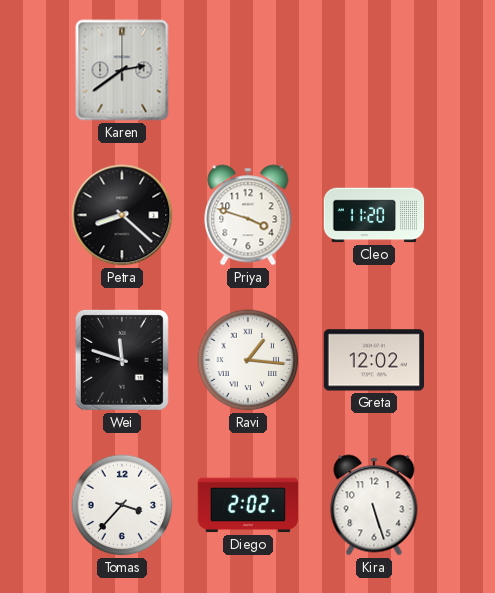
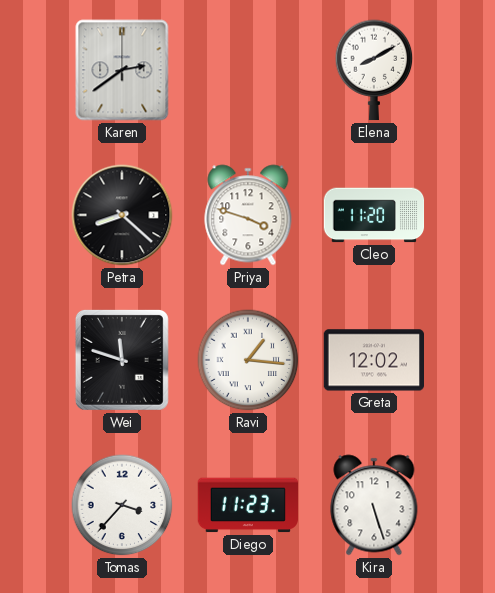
Elena: none -> 8:10
Diego: 2:02 -> 11:23
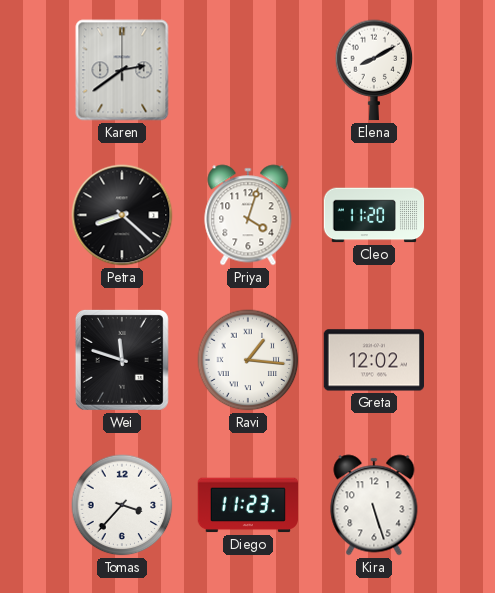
Priya: 3:48 -> 4:03
